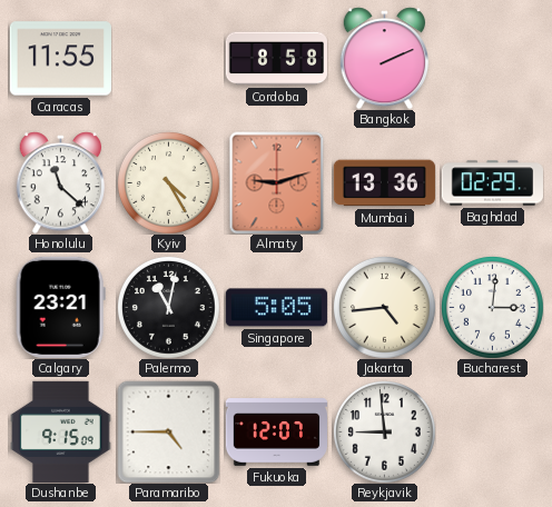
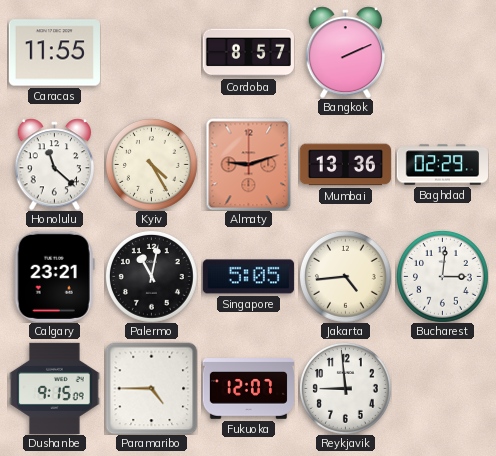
Cordoba: 8:58 -> 8:57
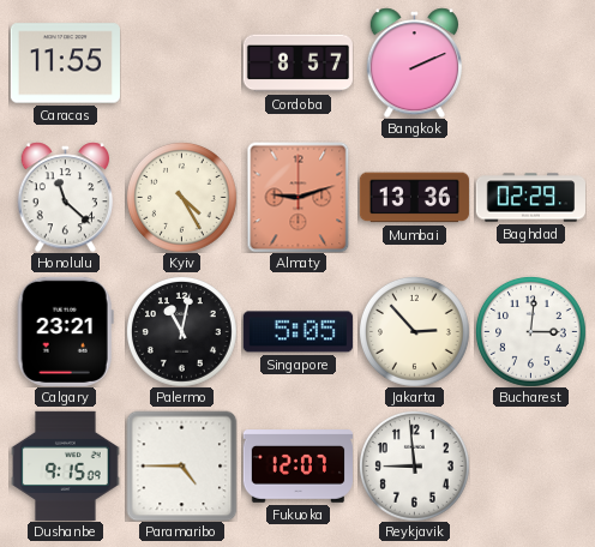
Jakarta: 4:44 -> 2:53
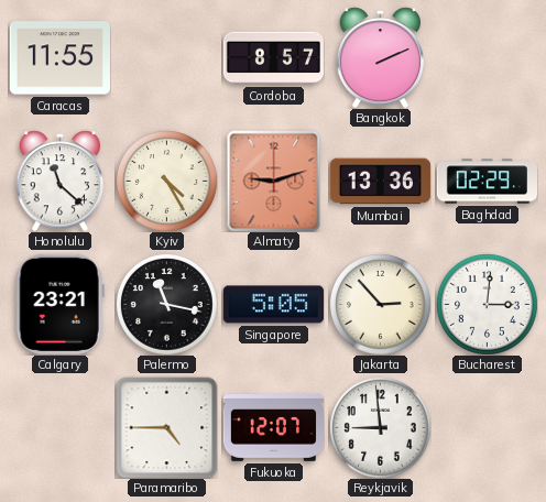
Palermo: 11:02 -> 11:17
Dushanbe: 9:15 -> none
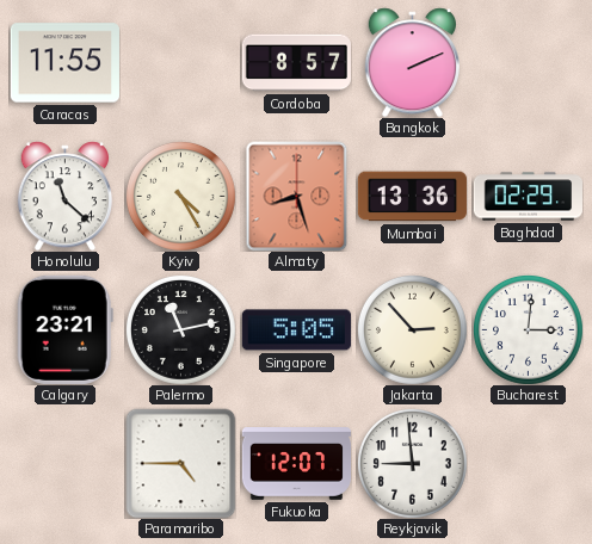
Almaty: 9:12 -> 8:27
Palermo: 11:17 -> 11:13
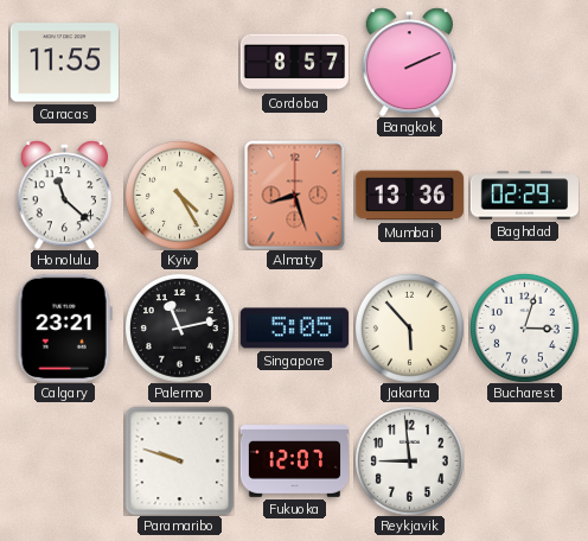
Jakarta: 2:53 -> 5:53
Bucharest: 3:01 -> 3:03
Paramaribo: 4:45 -> 9:48
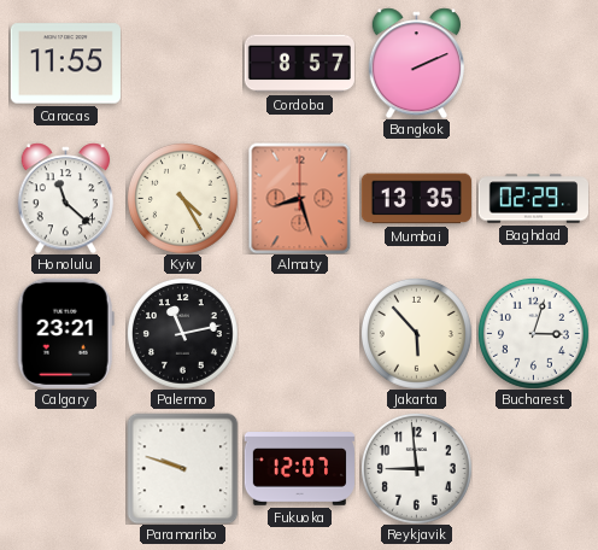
Mumbai: 13:36 -> 13:35
Singapore: 5:05 -> none
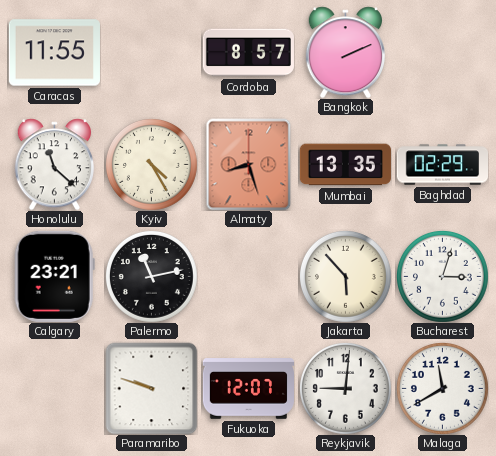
Reykjavik: 8:59 -> 9:01
Malaga: none -> 11:40
